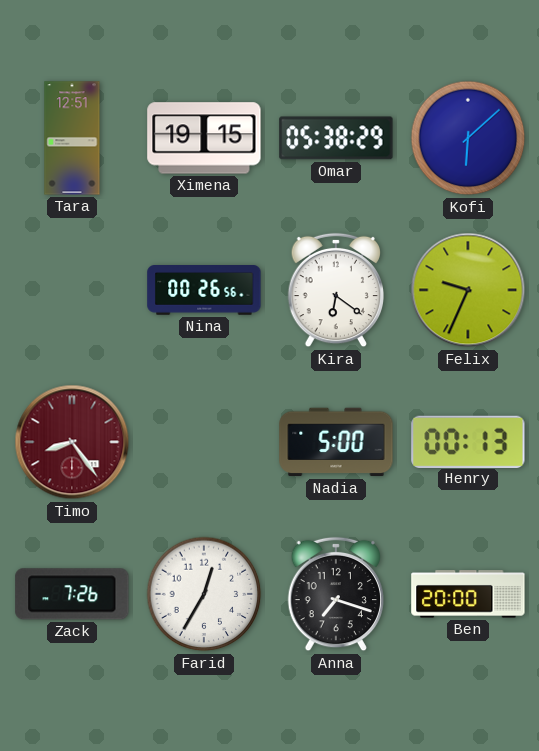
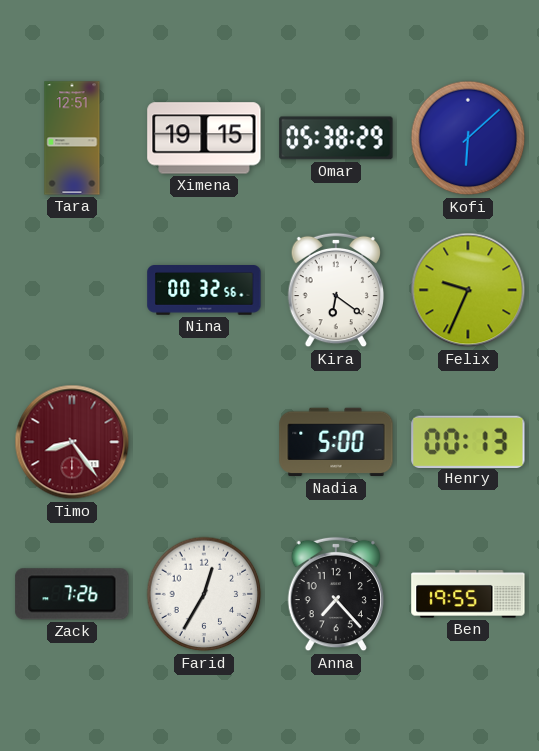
Nina: 00:26 -> 00:32
Anna: 7:18 -> 7:23
Ben: 20:00 -> 19:55
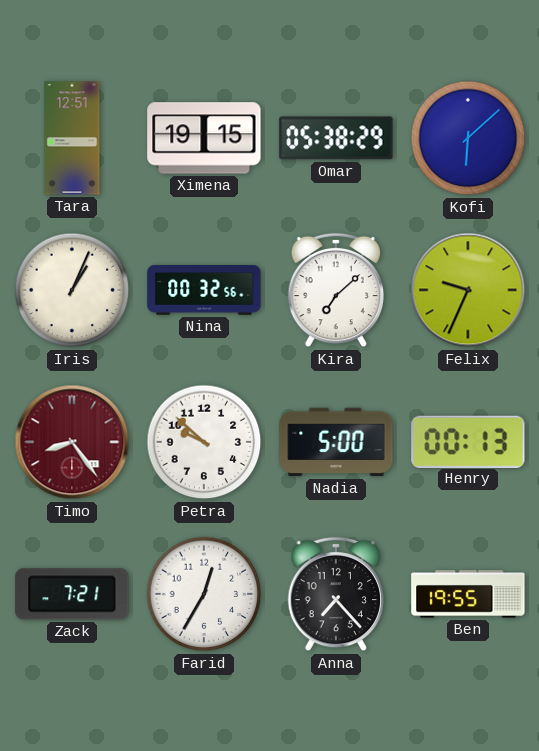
Iris: none -> 1:04
Kira: 6:21 -> 7:08
Petra: none -> 9:52
Zack: 7:26 -> 7:21
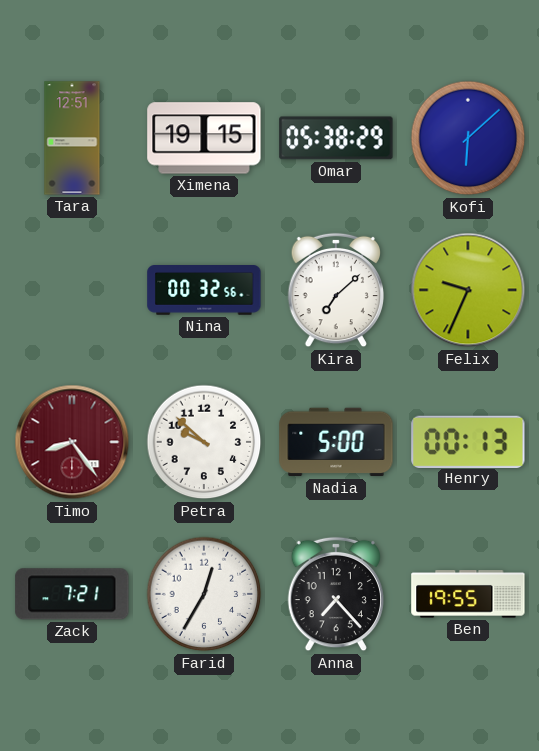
Iris: 1:04 -> none
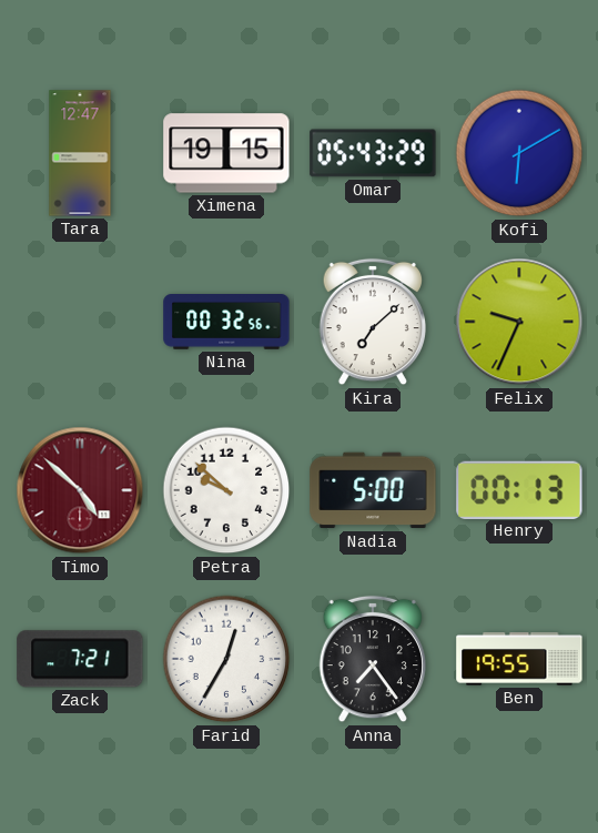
Tara: 12:51 -> 12:47
Omar: 05:38 -> 05:43
Kofi: 6:08 -> 6:10
Timo: 8:24 -> 4:52
Anna: 7:23 -> 7:24
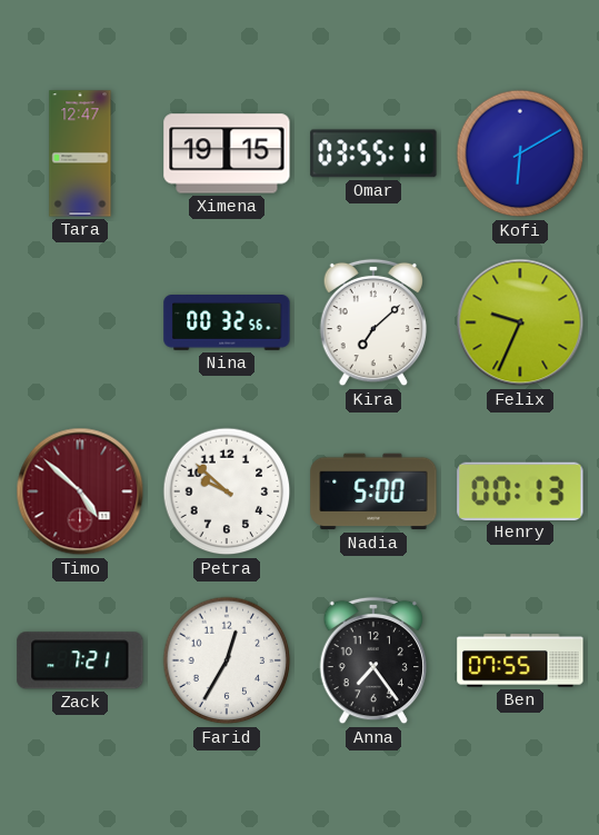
Omar: 05:43 -> 03:55
Ben: 19:55 -> 07:55
